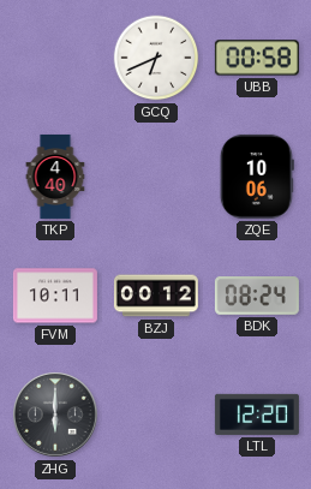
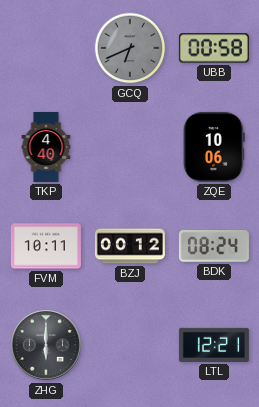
GCQ dial: white -> grey
LTL: 12:20 -> 12:21
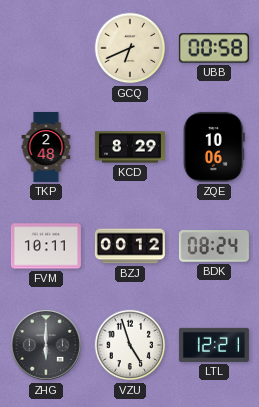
GCQ dial: grey -> cream
TKP: 4:40 -> 2:48
KCD: none -> 8:29
VZU: none -> 4:57
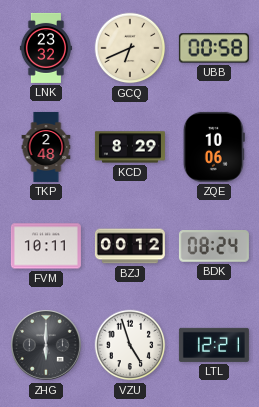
LNK: none -> 23:32
